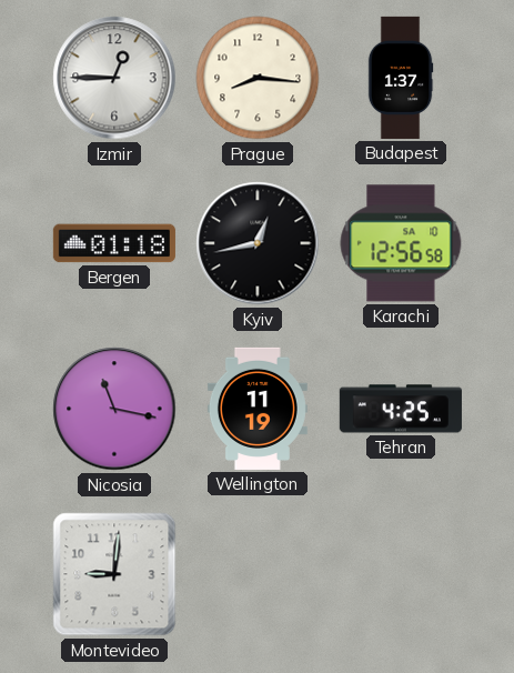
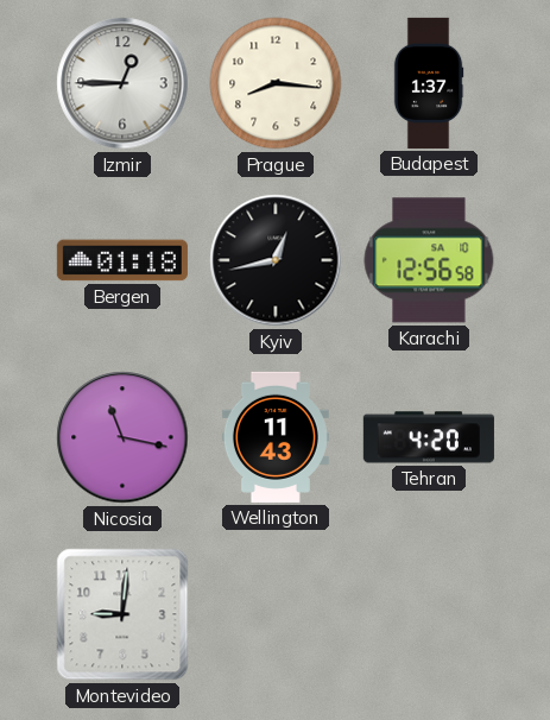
Wellington: 11:19 -> 11:43
Tehran: 4:25 -> 4:20
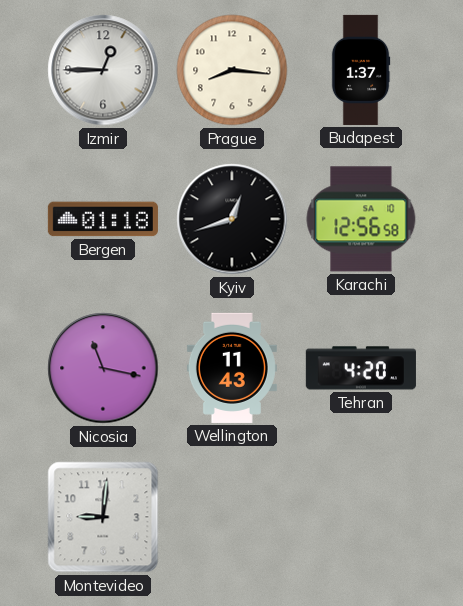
Kyiv: 12:43 -> 12:42
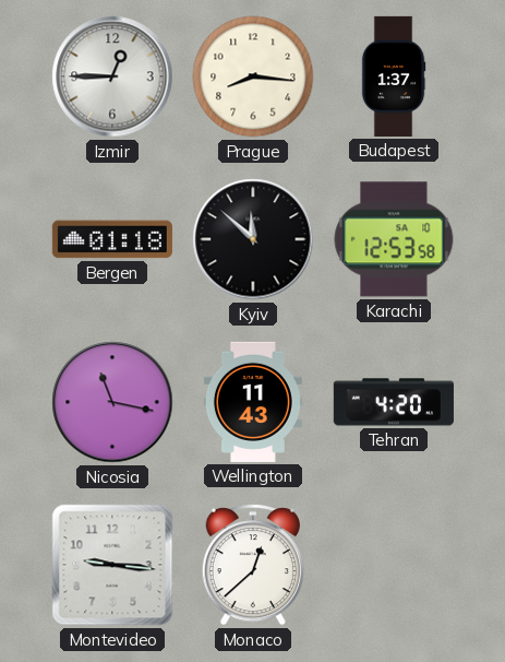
Kyiv: 12:42 -> 11:52
Karachi: 12:56 -> 12:53
Montevideo: 9:01 -> 9:16
Monaco: none -> 12:38
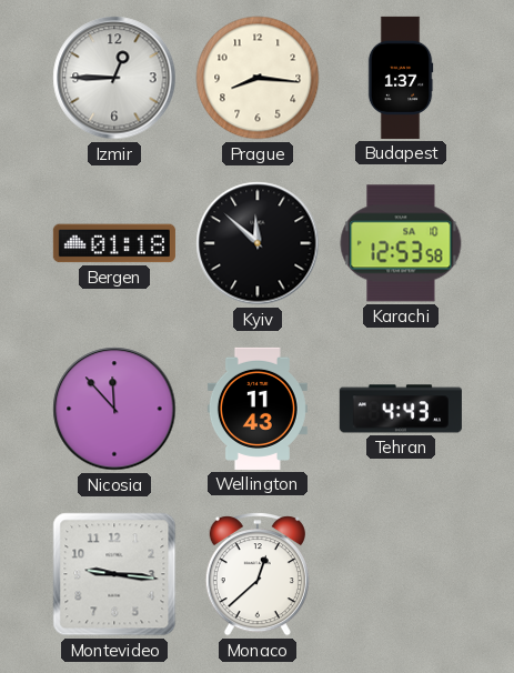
Nicosia: 11:17 -> 11:53
Tehran: 4:20 -> 4:43
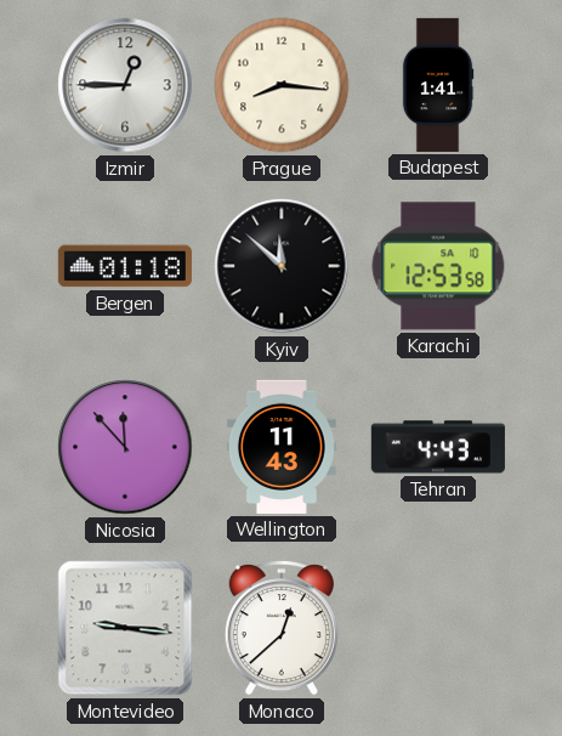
Budapest: 1:37 -> 1:41
